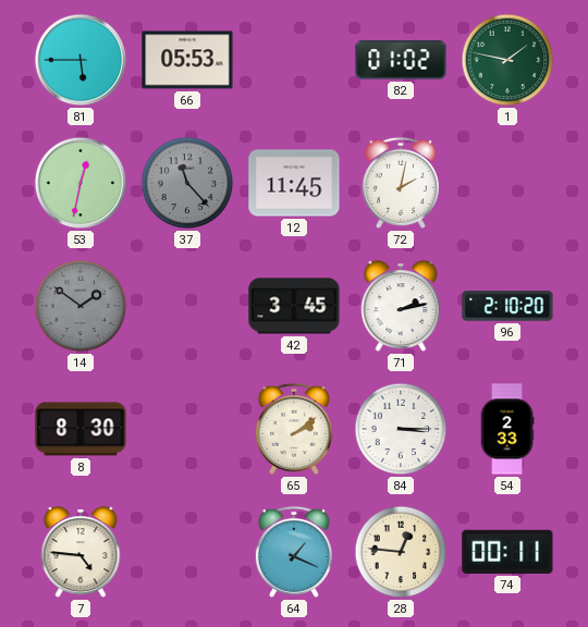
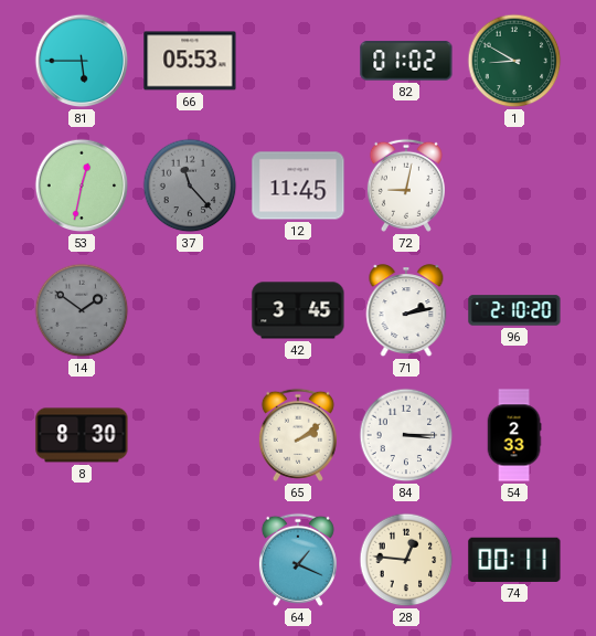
1: 1:47 -> 8:50
72: 2:02 -> 9:02
7: 4:46 -> none
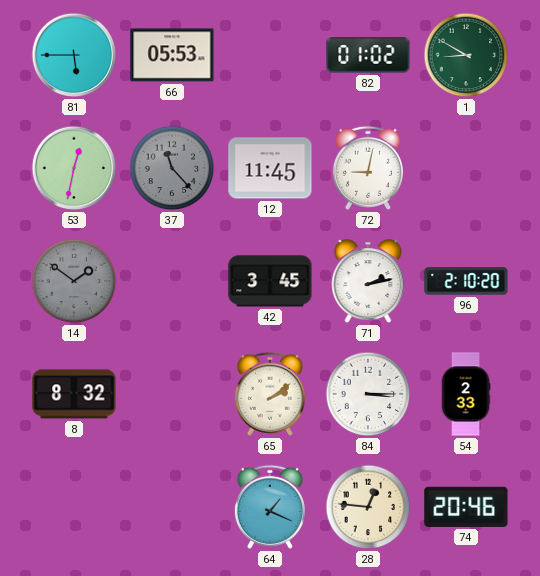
8: 8:30 -> 8:32
74: 00:11 -> 20:46
